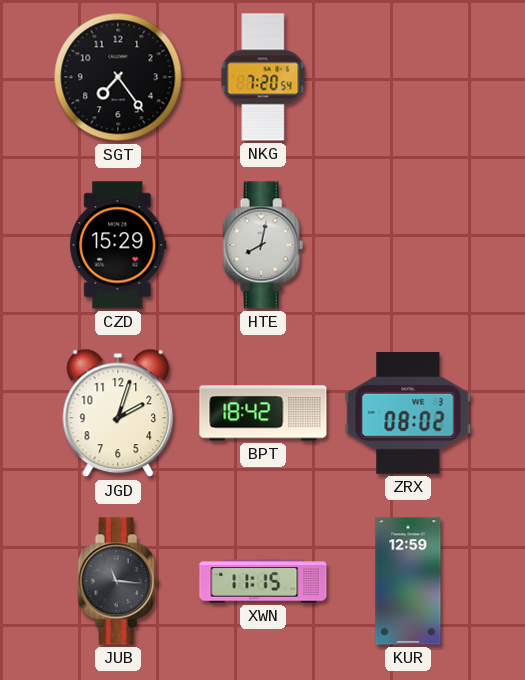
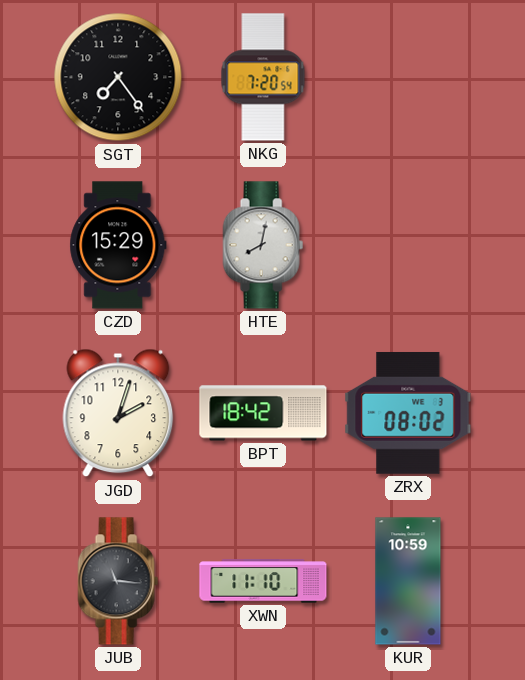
XWN: 11:15 -> 11:10
KUR: 12:59 -> 10:59
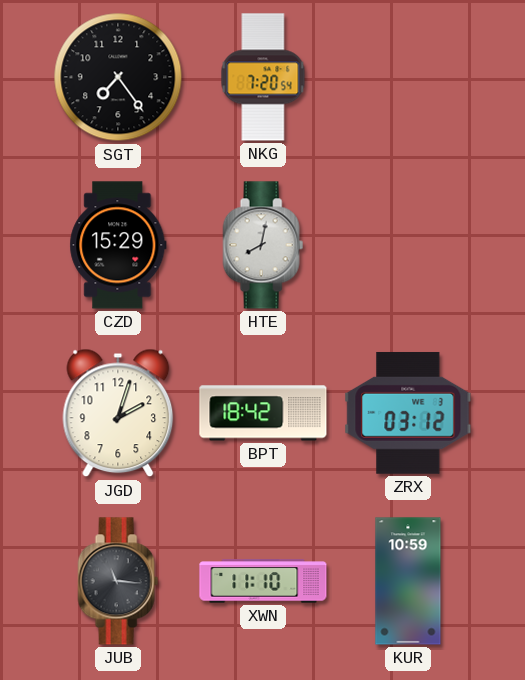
ZRX: 08:02 -> 03:12
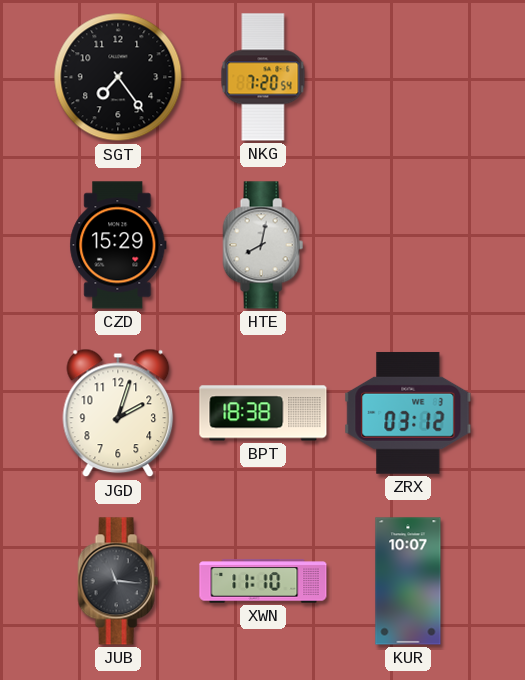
BPT: 18:42 -> 18:38
KUR: 10:59 -> 10:07
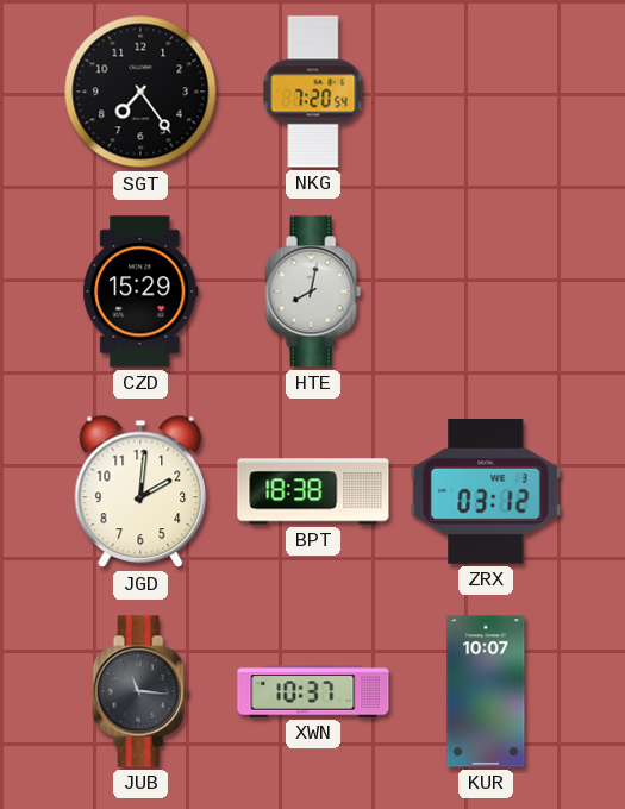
JGD: 2:03 -> 2:01
XWN: 11:10 -> 10:37
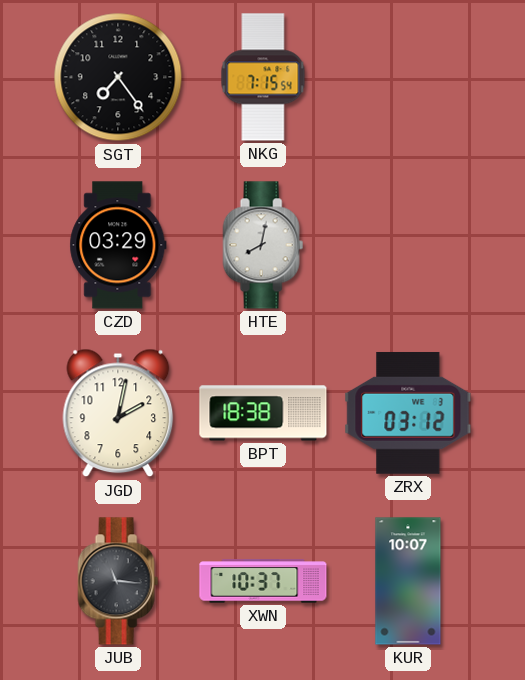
NKG: 7:20 -> 7:15
CZD: 15:29 -> 03:29
JGD: 2:01 -> 2:02
